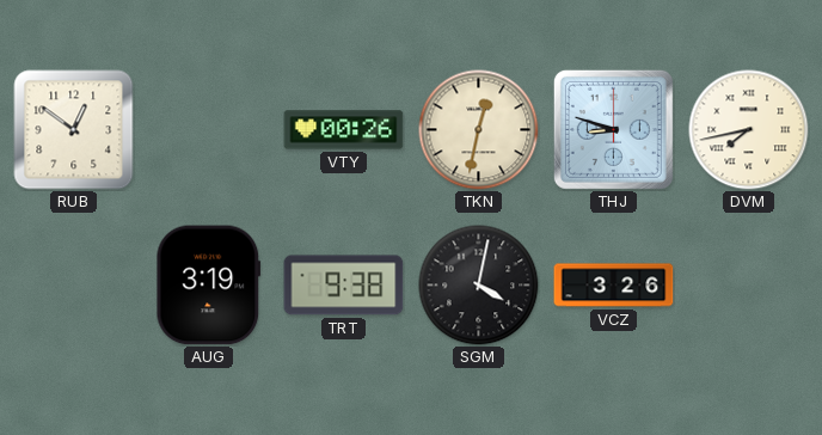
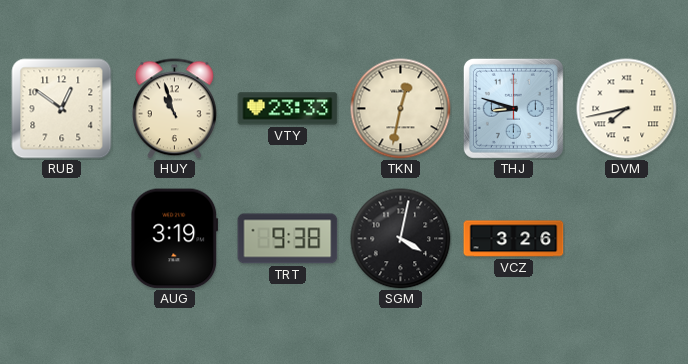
HUY: none -> 10:57
VTY: 00:26 -> 23:33
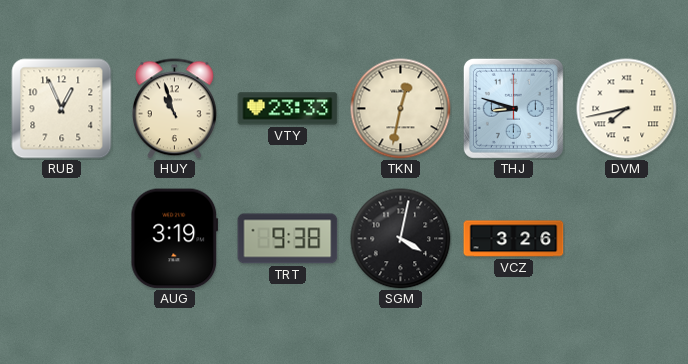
RUB: 12:51 -> 12:56
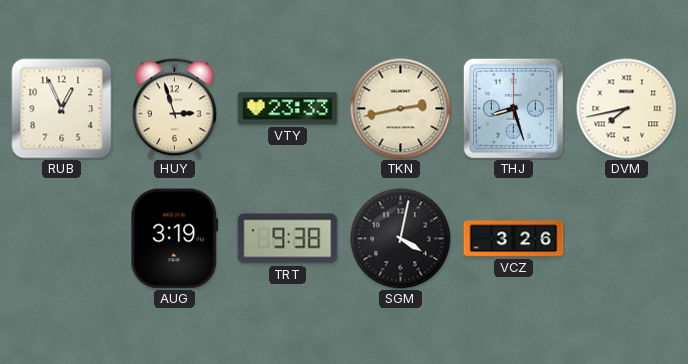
HUY: 10:57 -> 2:57
TKN: 12:32 -> 2:43
THJ: 8:48 -> 8:27
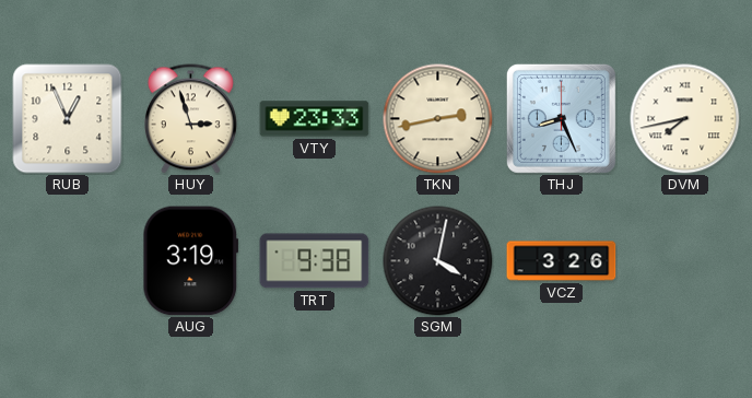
THJ: 8:27 -> 8:26
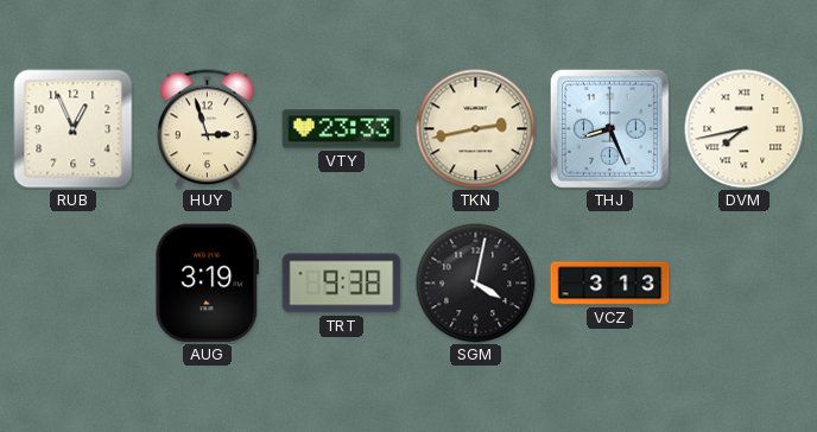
VCZ: 3:26 -> 3:13
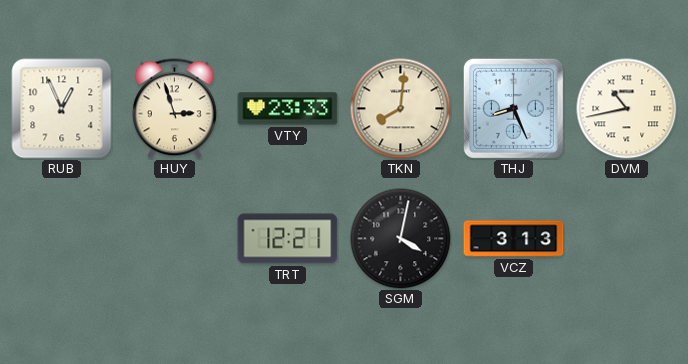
TKN: 2:43 -> 8:01
DVM: 7:43 -> 10:43
AUG: 3:19 -> none
TRT: 9:38 -> 12:21
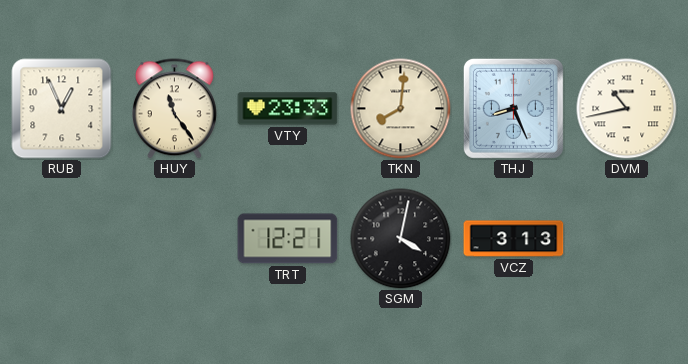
HUY: 2:57 -> 11:24
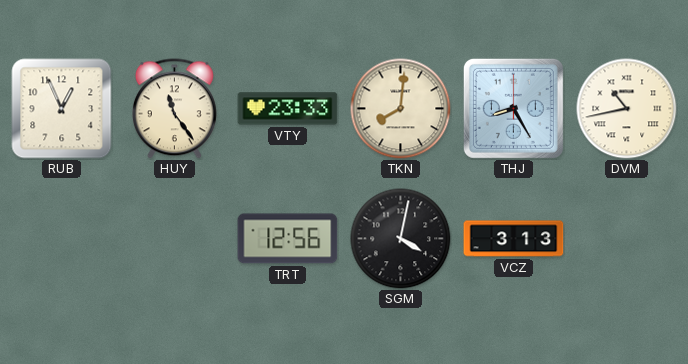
THJ: 8:26 -> 8:25
TRT: 12:21 -> 12:56
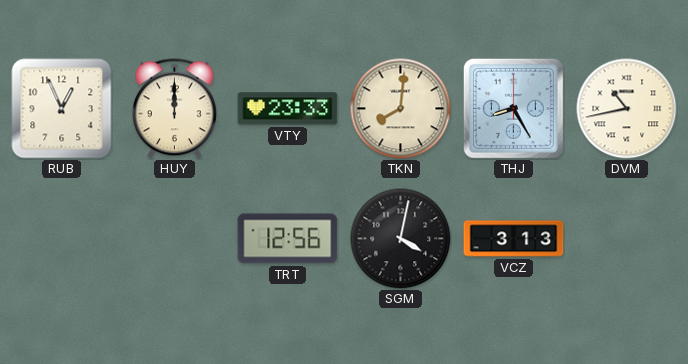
HUY: 11:24 -> 12:00
